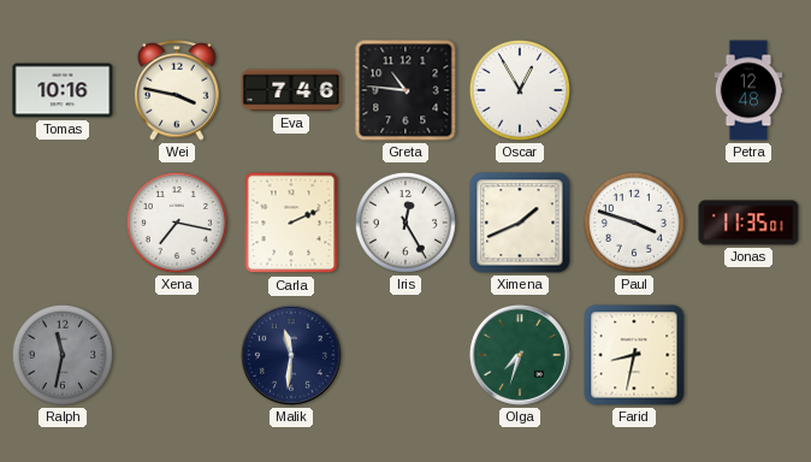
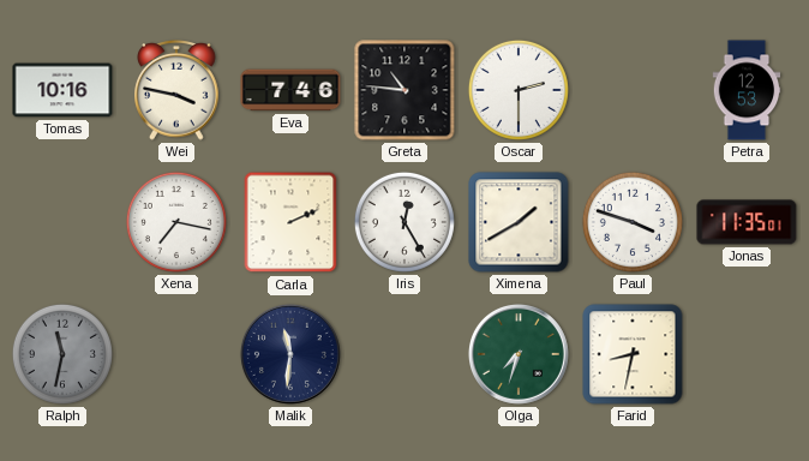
Oscar: 12:55 -> 2:30
Petra: 12:48 -> 12:53
Ximena: 1:41 -> 1:40
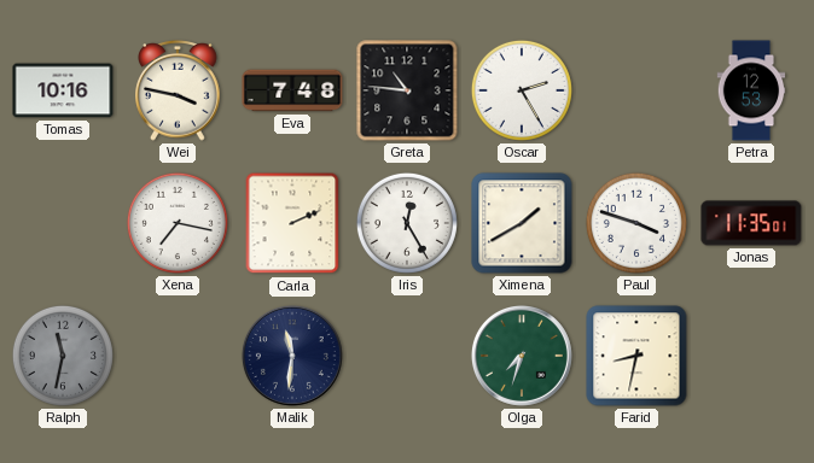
Eva: 7:46 -> 7:48
Oscar: 2:30 -> 2:25
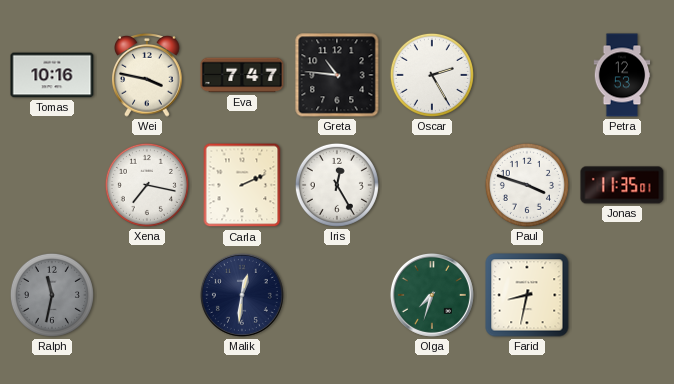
Eva: 7:48 -> 7:47
Ximena: 1:40 -> none
Malik: 11:31 -> 12:31
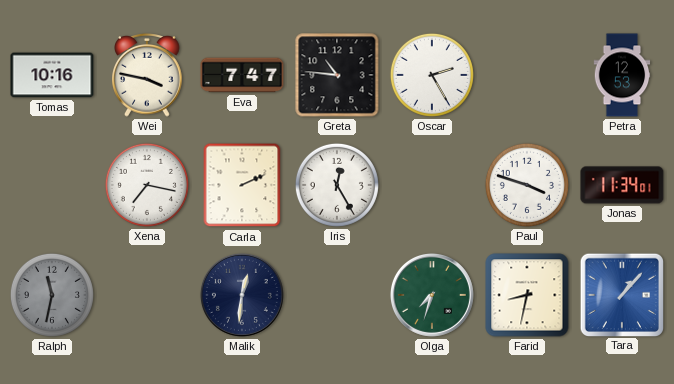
Jonas: 11:35 -> 11:34
Tara: none -> 1:07
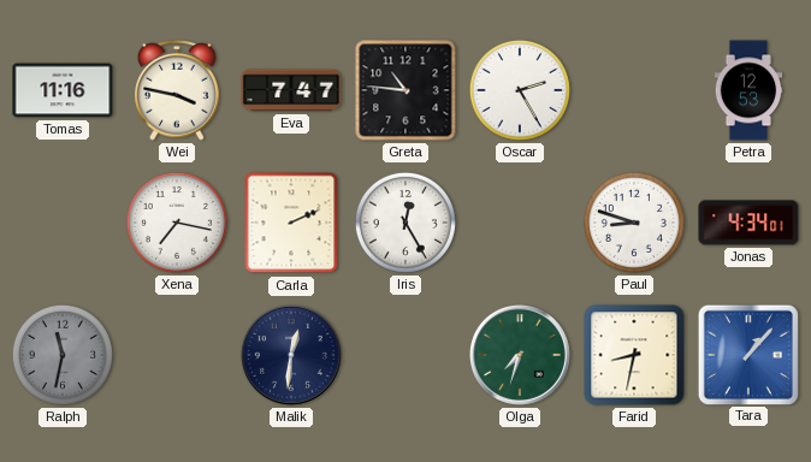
Tomas: 10:16 -> 11:16
Paul: 3:48 -> 8:48
Jonas: 11:34 -> 4:34
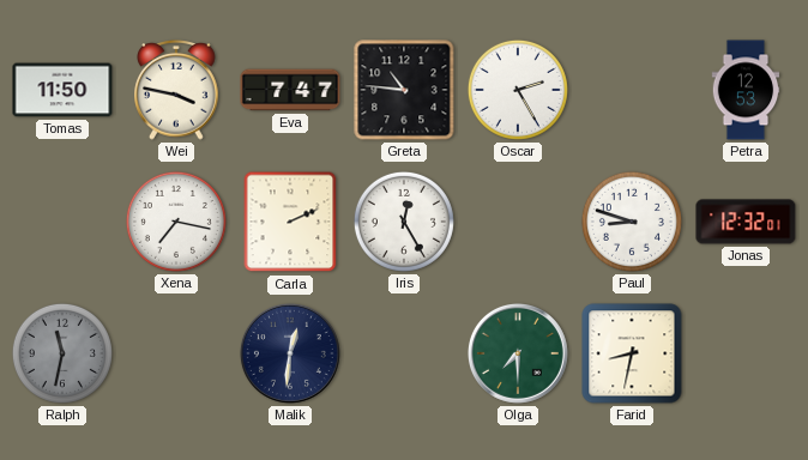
Tomas: 11:16 -> 11:50
Jonas: 4:34 -> 12:32
Olga: 7:33 -> 7:30
Tara: 1:07 -> none
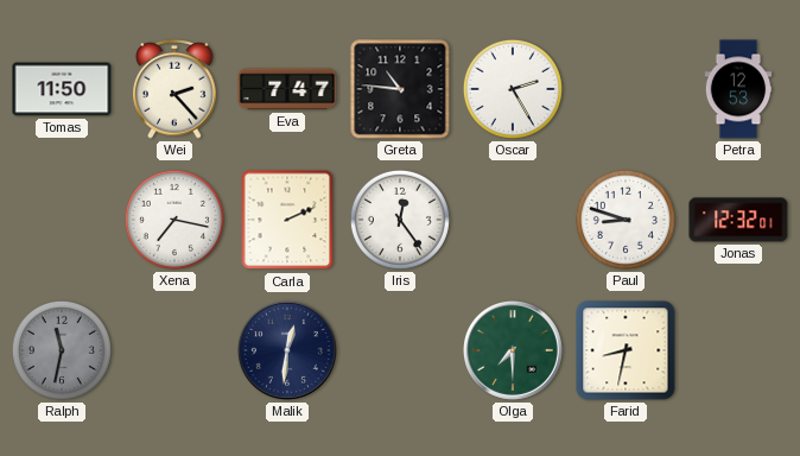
Wei: 3:47 -> 2:23
Iris: 12:25 -> 12:24
